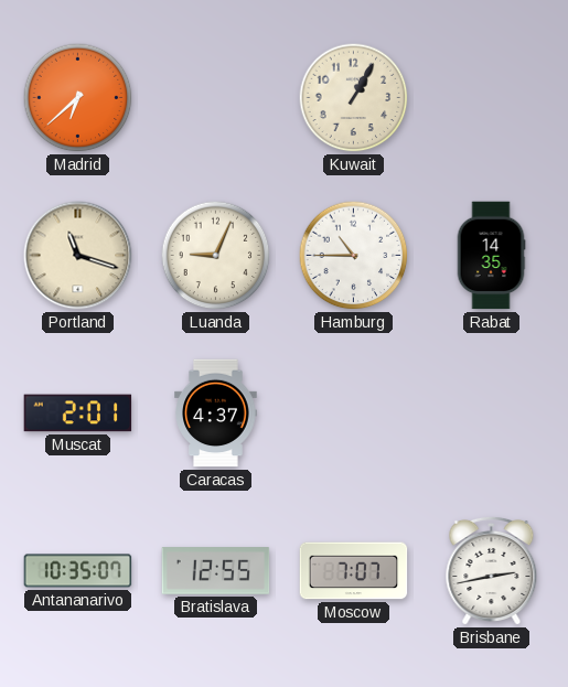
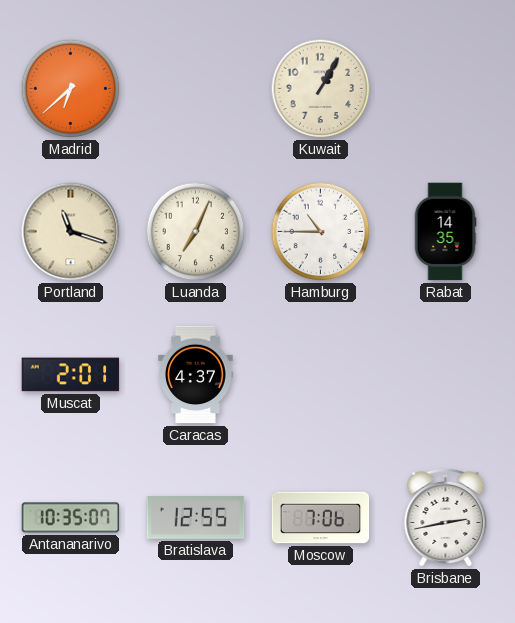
Luanda: 9:04 -> 7:04
Moscow: 7:07 -> 7:06
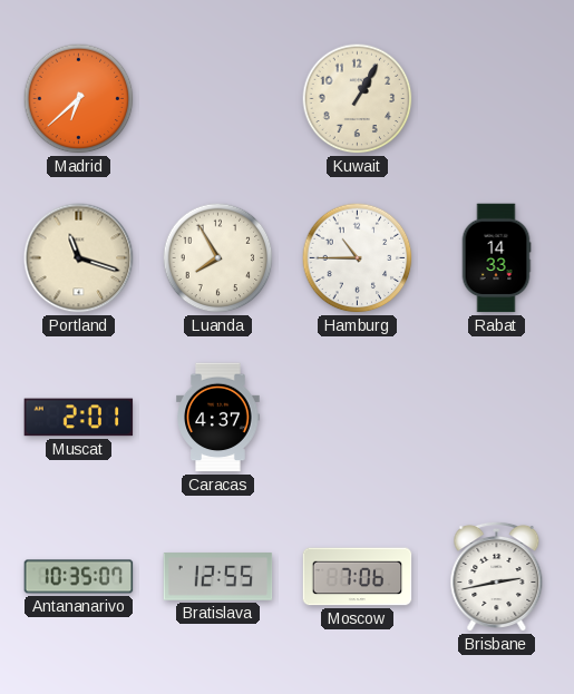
Luanda: 7:04 -> 7:55
Rabat: 14:35 -> 14:33
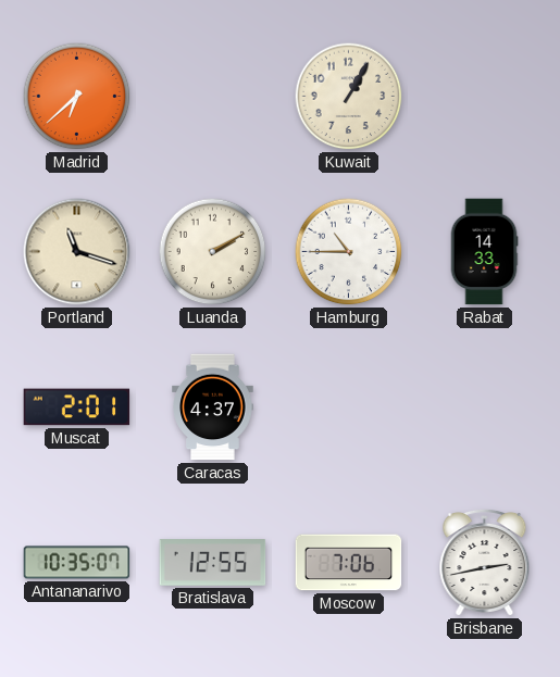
Luanda: 7:55 -> 2:10
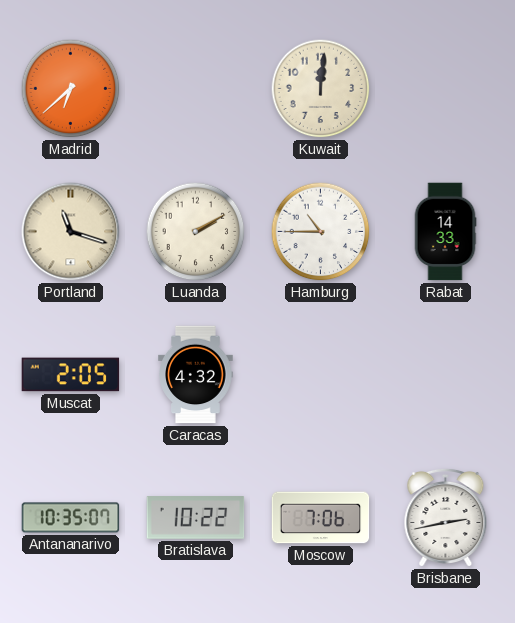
Kuwait: 1:05 -> 12:01
Muscat: 2:01 -> 2:05
Caracas: 4:37 -> 4:32
Bratislava: 12:55 -> 10:22
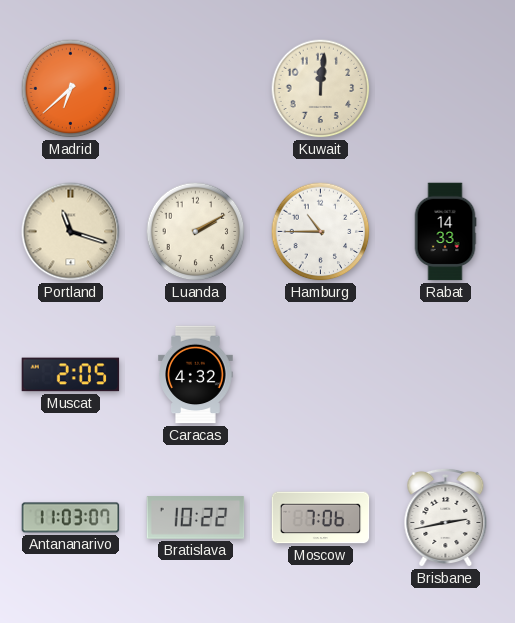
Antananarivo: 10:35 -> 11:03
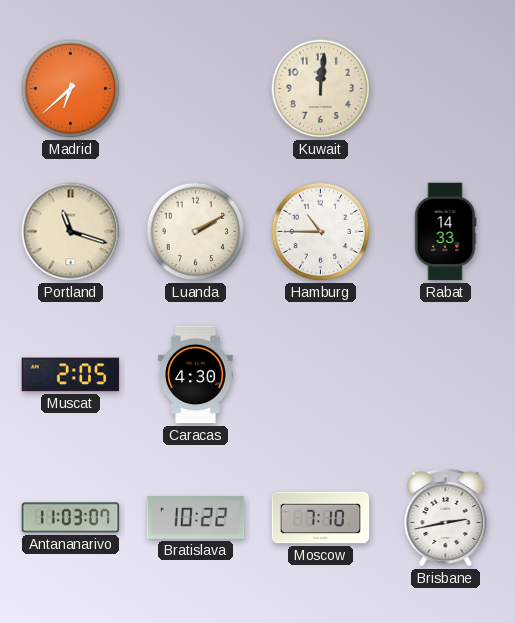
Caracas: 4:32 -> 4:30
Moscow: 7:06 -> 7:10
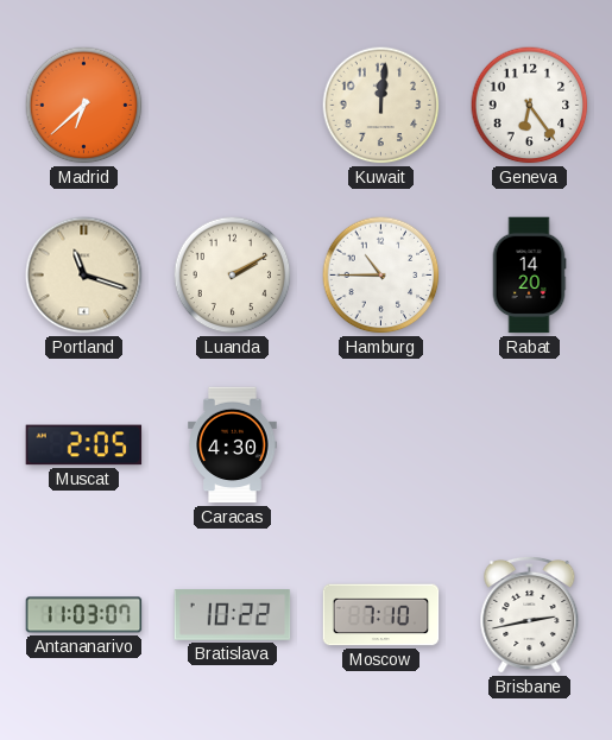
Geneva: none -> 6:24
Rabat: 14:33 -> 14:20
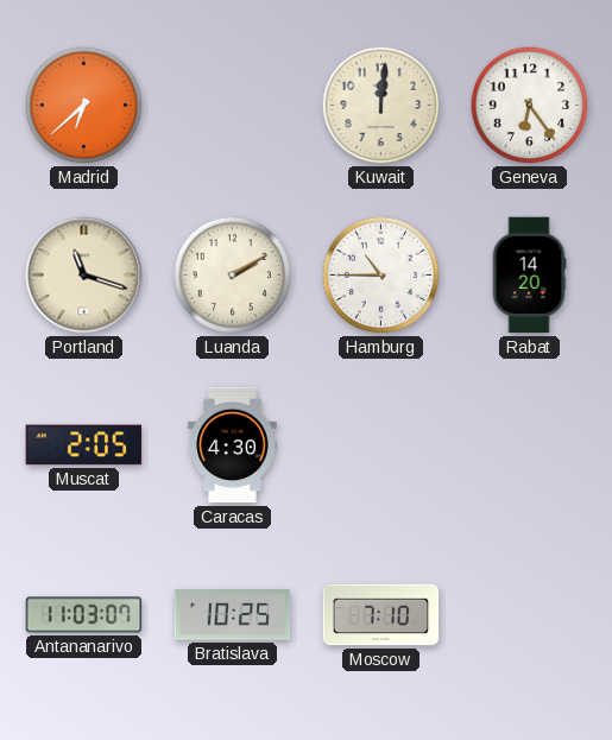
Bratislava: 10:22 -> 10:25
Brisbane: 2:43 -> none
